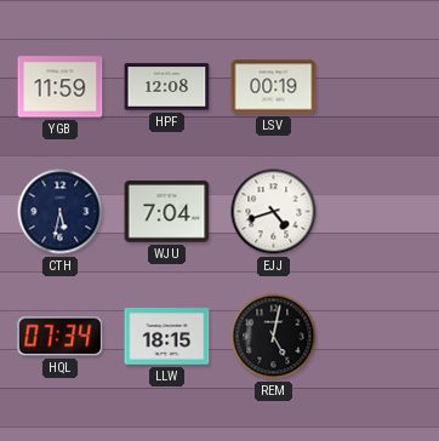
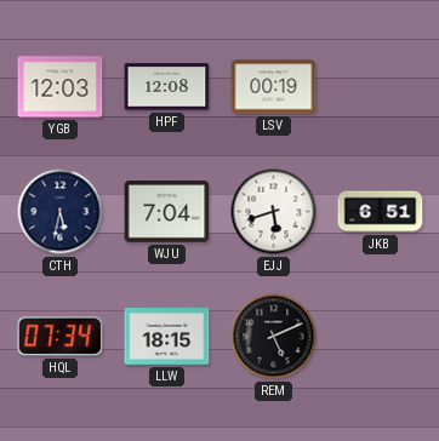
YGB: 11:59 -> 12:03
EJJ: 4:42 -> 5:42
JKB: none -> 6:51
REM: 5:02 -> 5:11
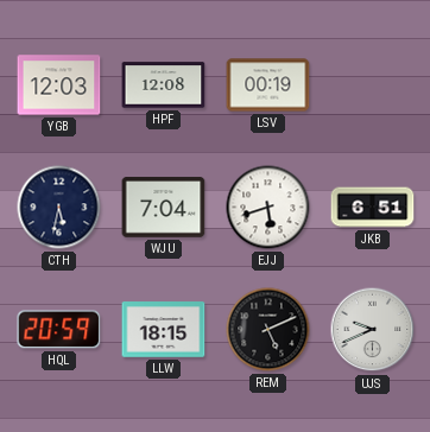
HQL: 07:34 -> 20:59
UJS: none -> 9:41
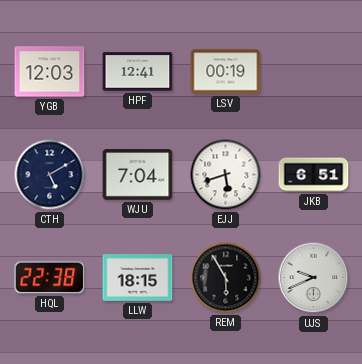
HPF: 12:08 -> 12:41
CTH: 5:32 -> 5:10
HQL: 20:59 -> 22:38
REM: 5:11 -> 5:55
